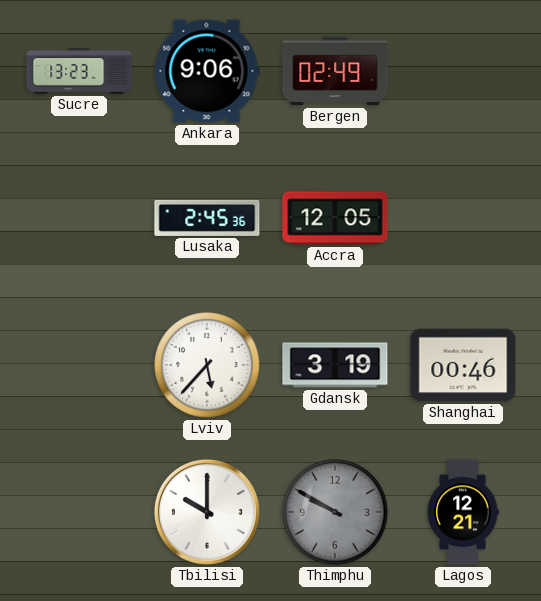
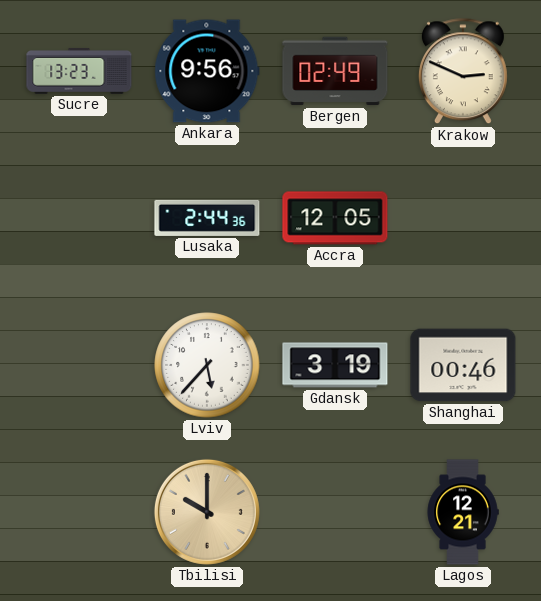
Ankara: 9:06 -> 9:56
Krakow: none -> 2:49
Lusaka: 2:45 -> 2:44
Tbilisi dial: white -> champagne
Thimphu: 9:50 -> none
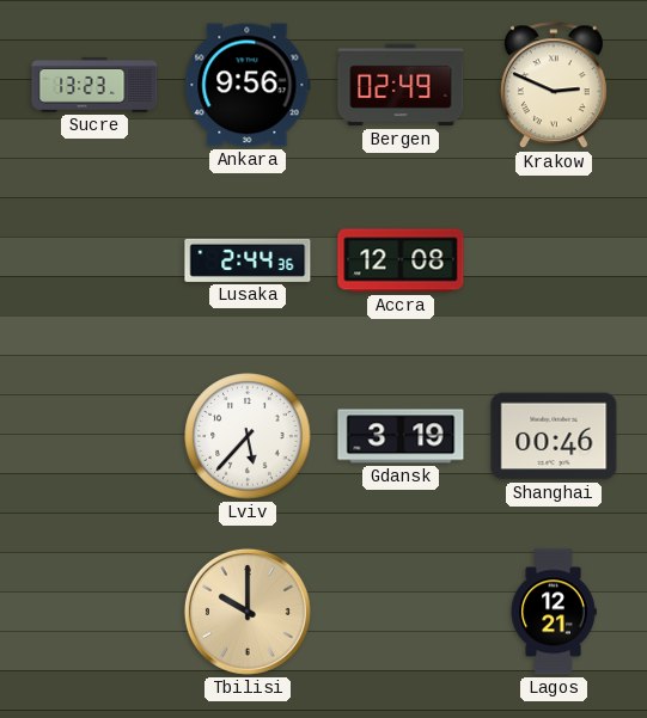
Accra: 12:05 -> 12:08
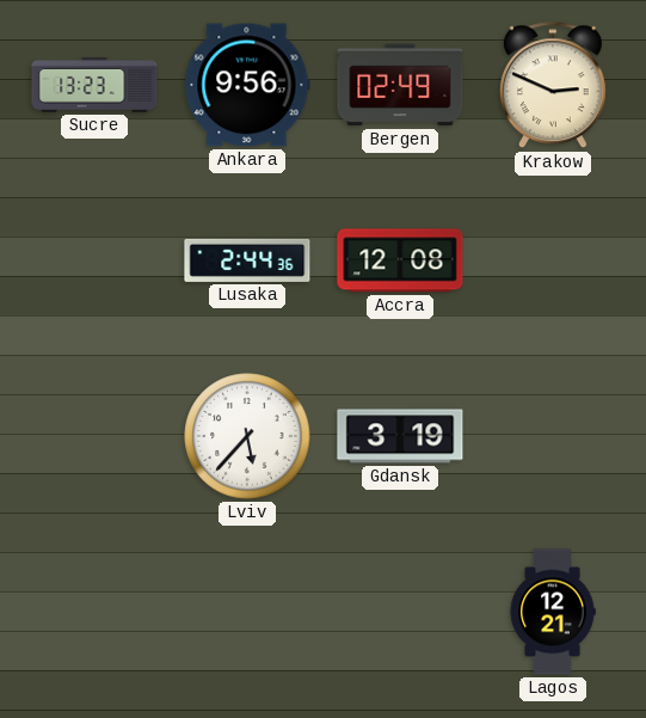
Shanghai: 00:46 -> none
Tbilisi: 10:00 -> none
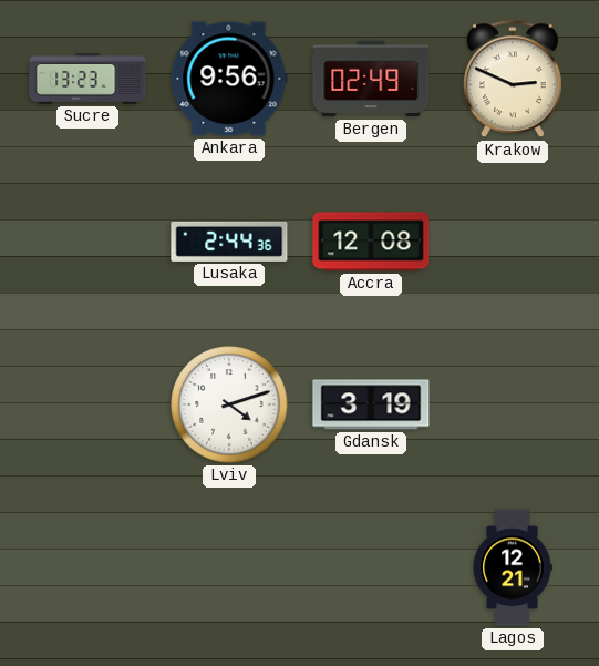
Lviv: 5:37 -> 4:12
